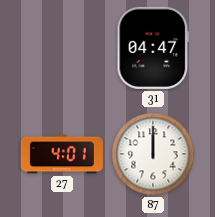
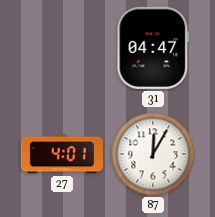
87: 12:00 -> 12:05
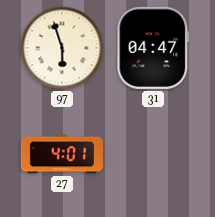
97: none -> 5:57
87: 12:05 -> none
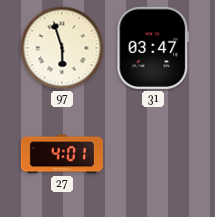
31: 04:47 -> 03:47
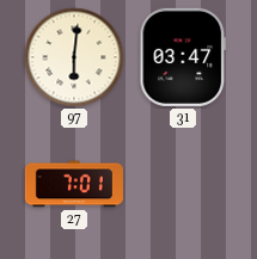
97: 5:57 -> 6:01
27: 4:01 -> 7:01
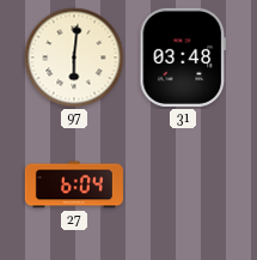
31: 03:47 -> 03:48
27: 7:01 -> 6:04
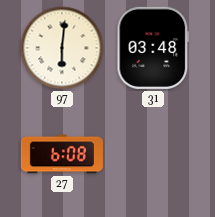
27: 6:04 -> 6:08
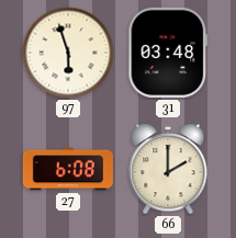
97: 6:01 -> 5:57
66: none -> 2:00
